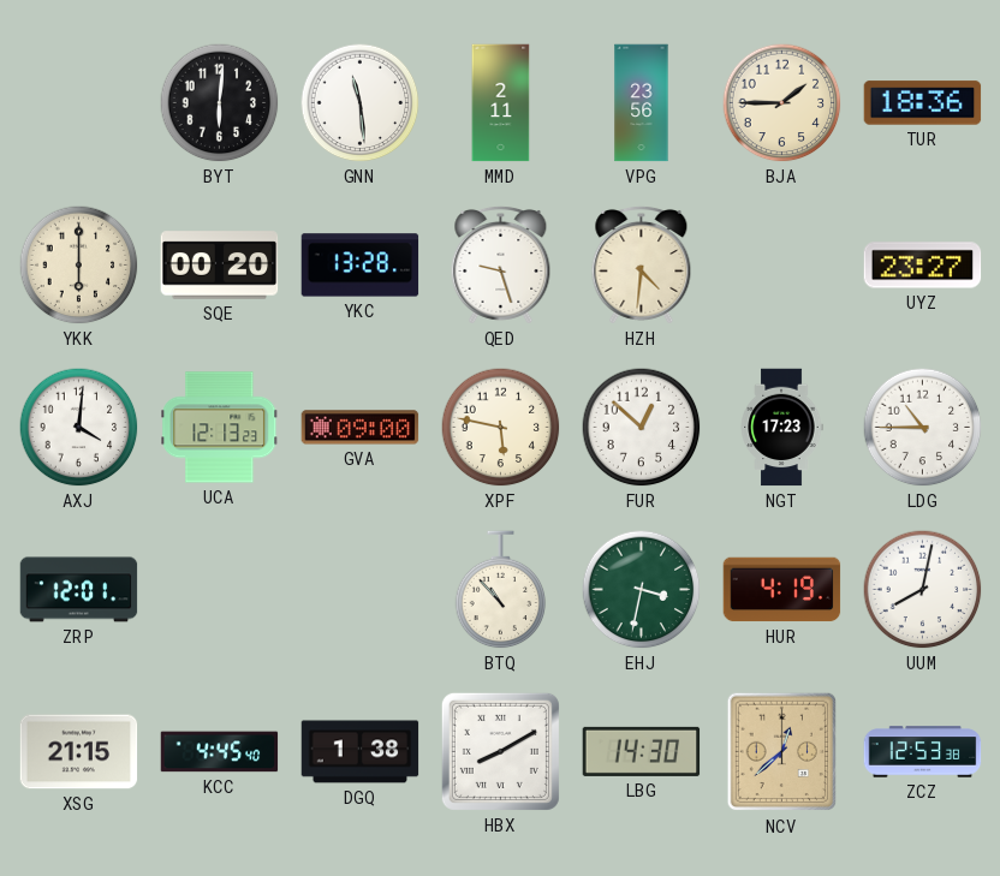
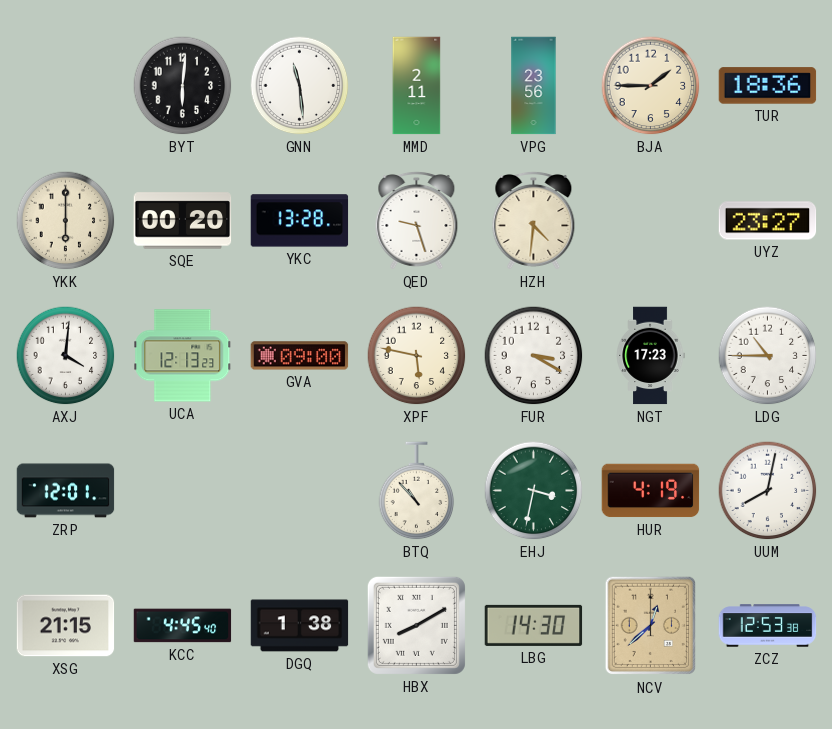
FUR: 12:52 -> 3:20
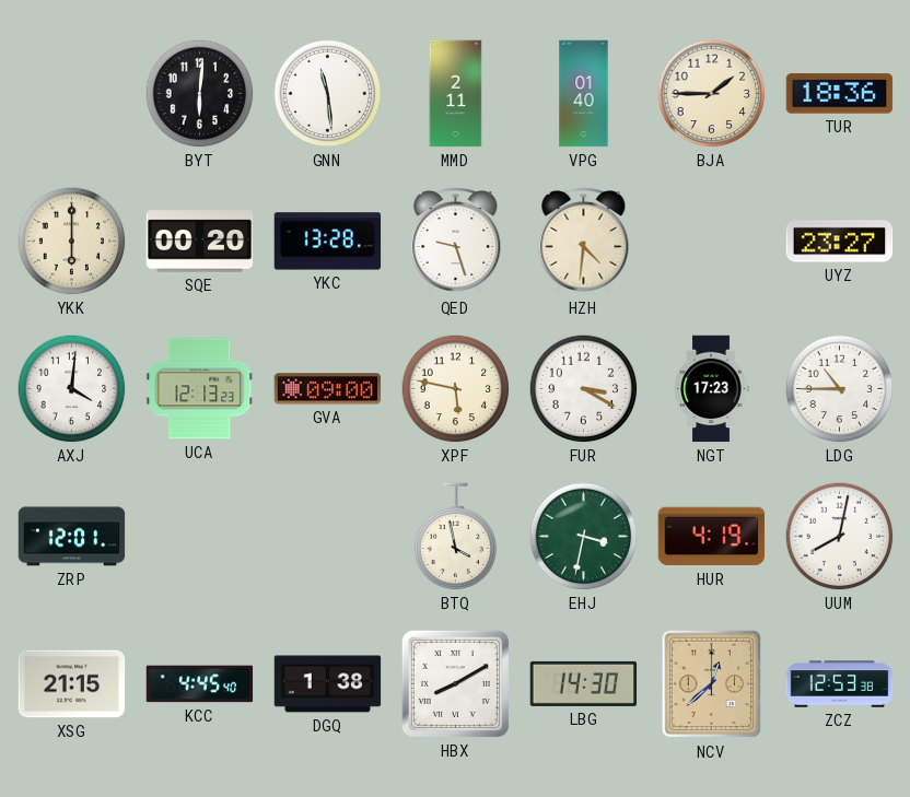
VPG: 23:56 -> 01:40
BTQ: 10:53 -> 3:58
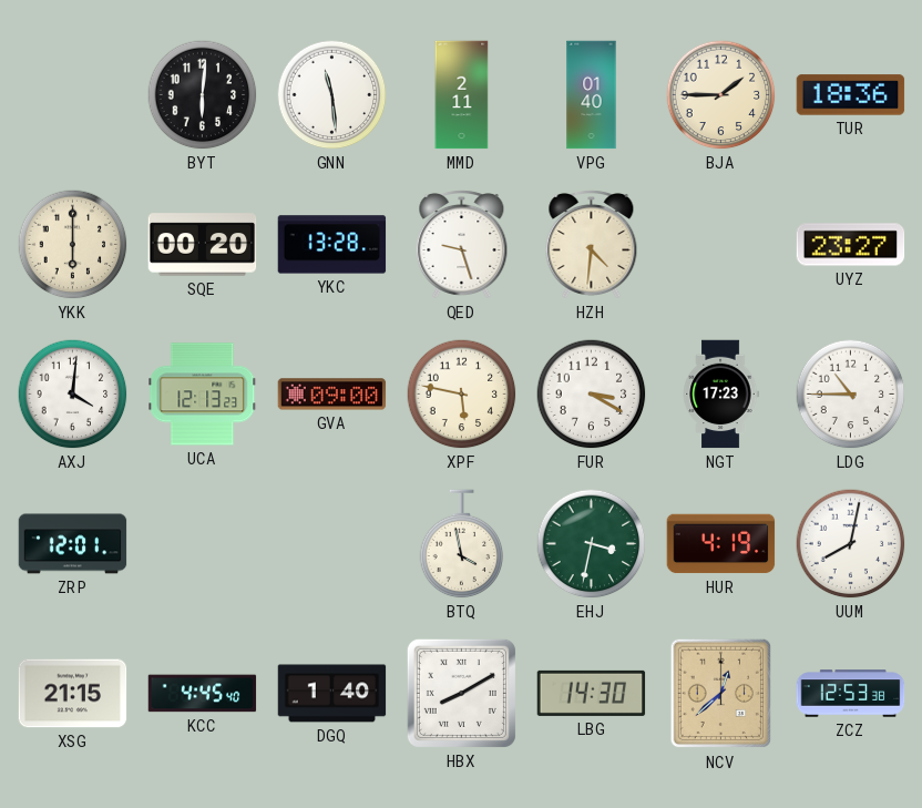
DGQ: 1:38 -> 1:40
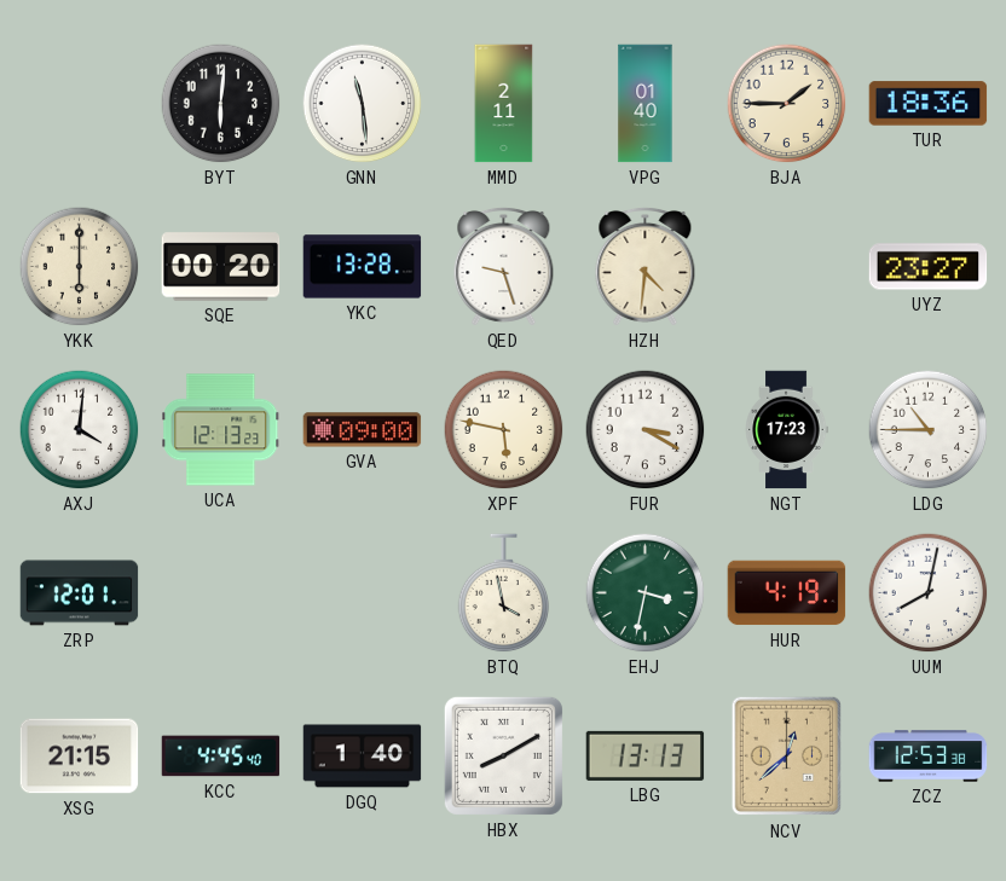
LBG: 14:30 -> 13:13
